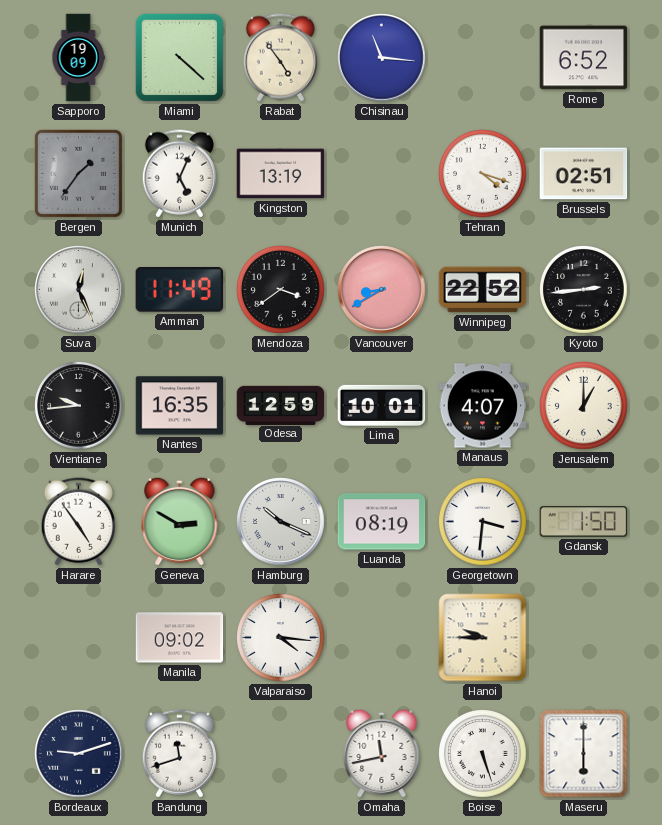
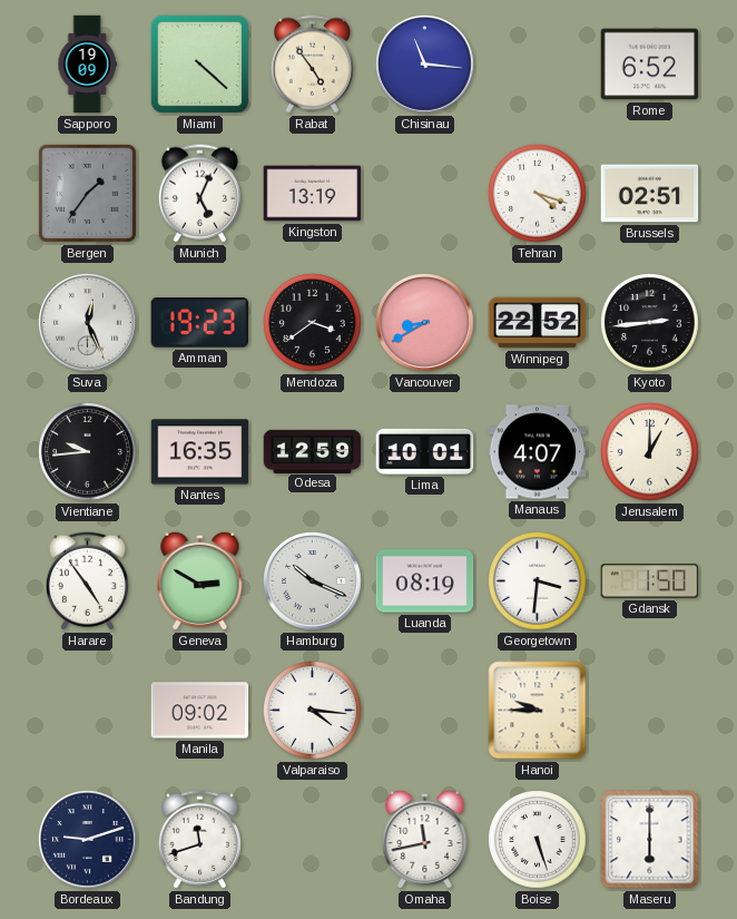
Amman: 11:49 -> 19:23
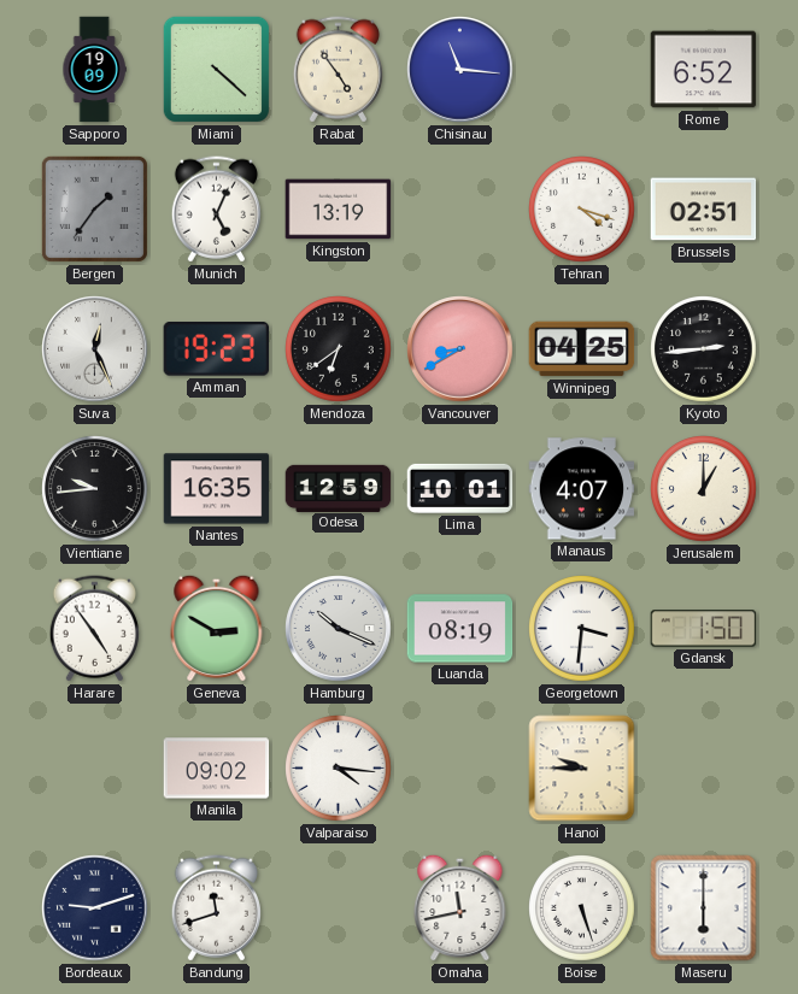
Mendoza: 3:39 -> 6:39
Winnipeg: 22:52 -> 04:25
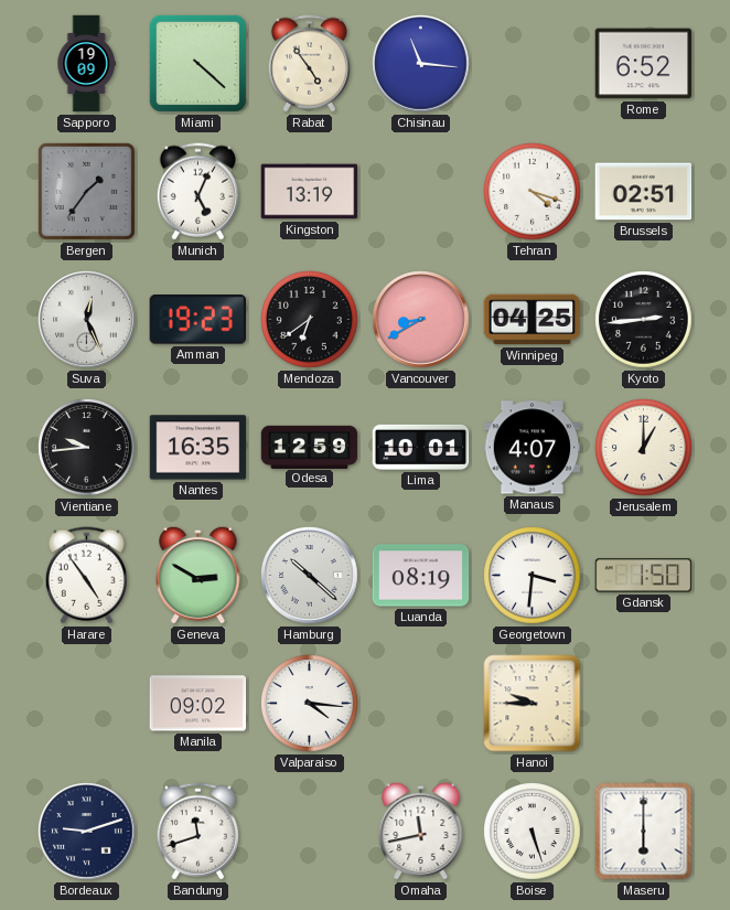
Hamburg: 10:19 -> 10:22
